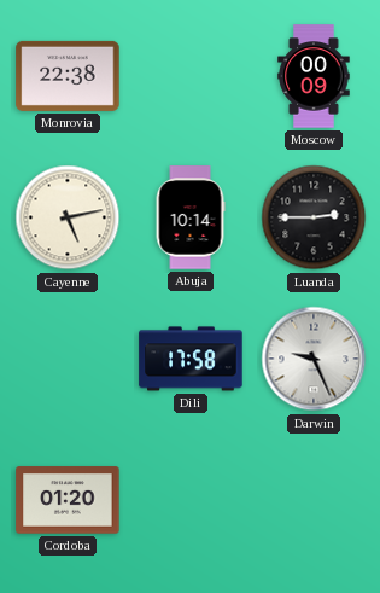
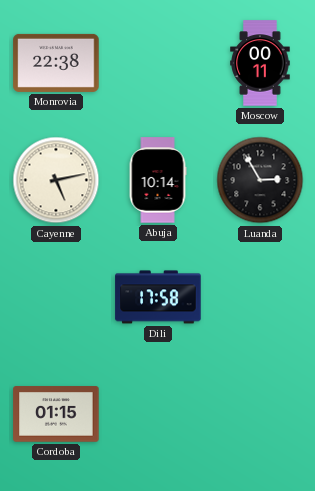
Moscow: 00:09 -> 00:11
Luanda: 2:45 -> 2:55
Darwin: 9:26 -> none
Cordoba: 01:20 -> 01:15
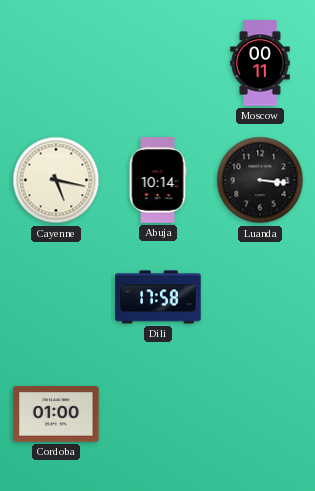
Monrovia: 22:38 -> none
Cayenne: 5:13 -> 5:17
Luanda: 2:55 -> 3:16
Cordoba: 01:15 -> 01:00
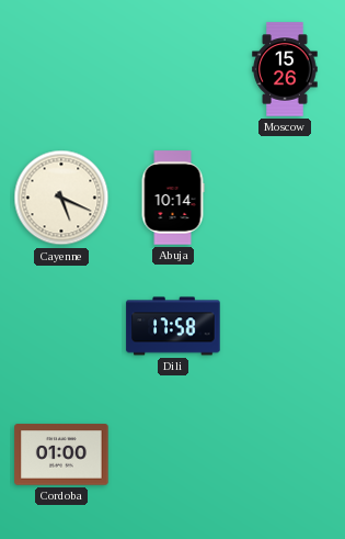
Moscow: 00:11 -> 15:26
Cayenne: 5:17 -> 5:19
Luanda: 3:16 -> none
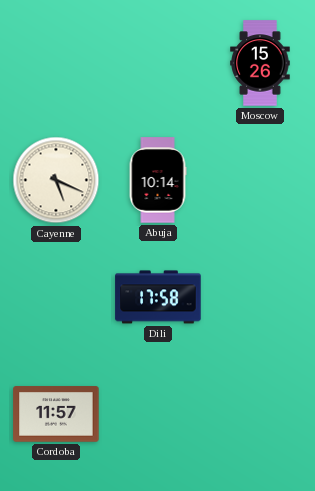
Cordoba: 01:00 -> 11:57
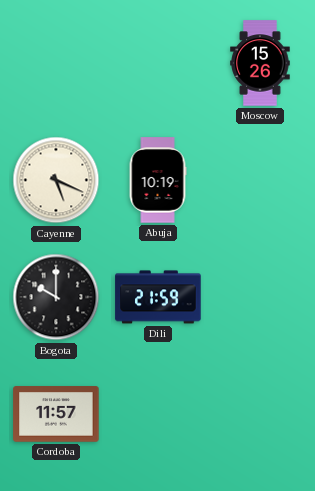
Abuja: 10:14 -> 10:19
Bogota: none -> 10:00
Dili: 17:58 -> 21:59
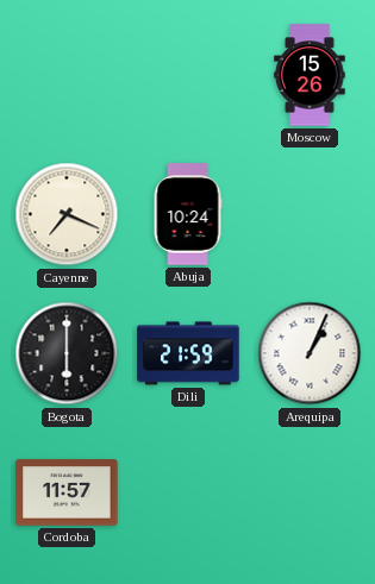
Cayenne: 5:19 -> 7:19
Abuja: 10:19 -> 10:24
Bogota: 10:00 -> 6:00
Arequipa: none -> 1:04
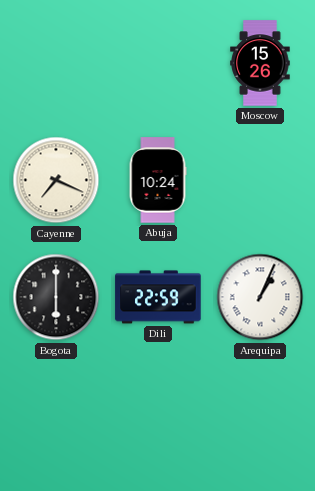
Dili: 21:59 -> 22:59
Cordoba: 11:57 -> none
